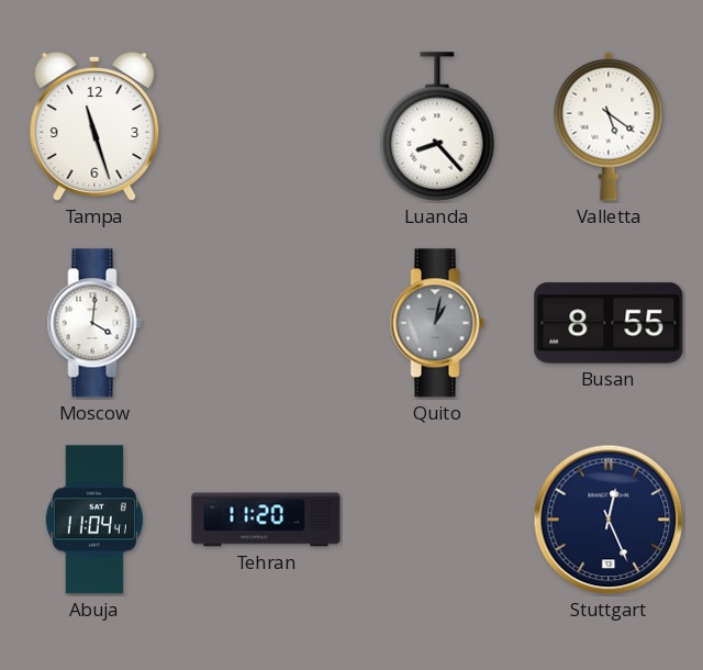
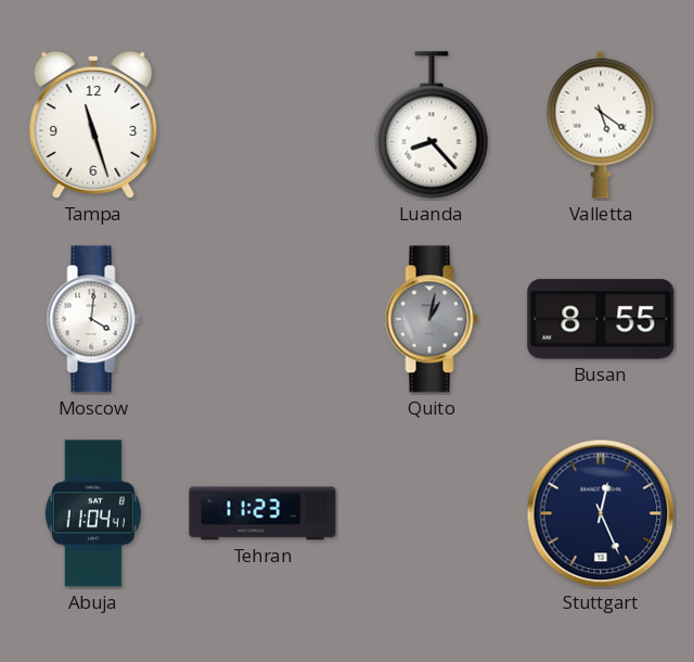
Tehran: 11:20 -> 11:23
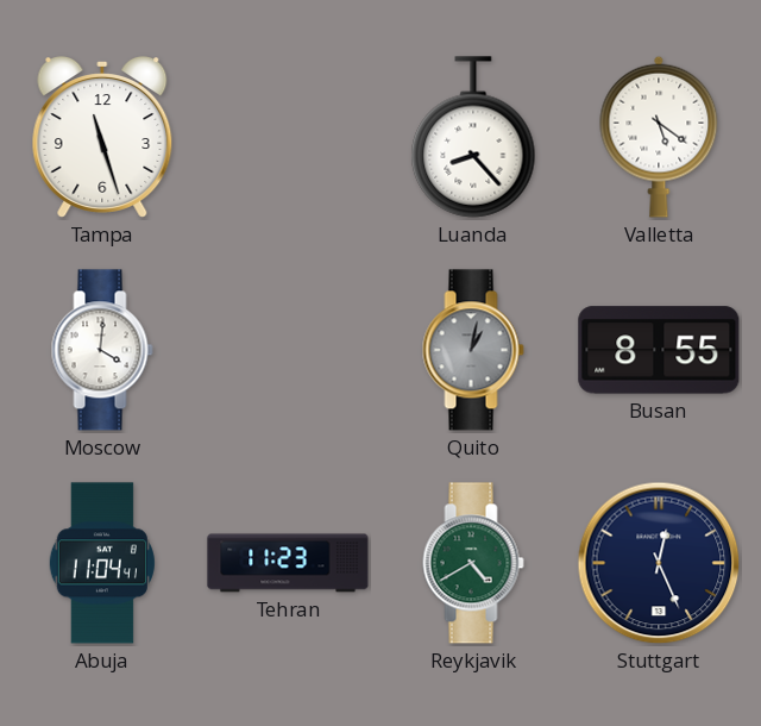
Reykjavik: none -> 4:40
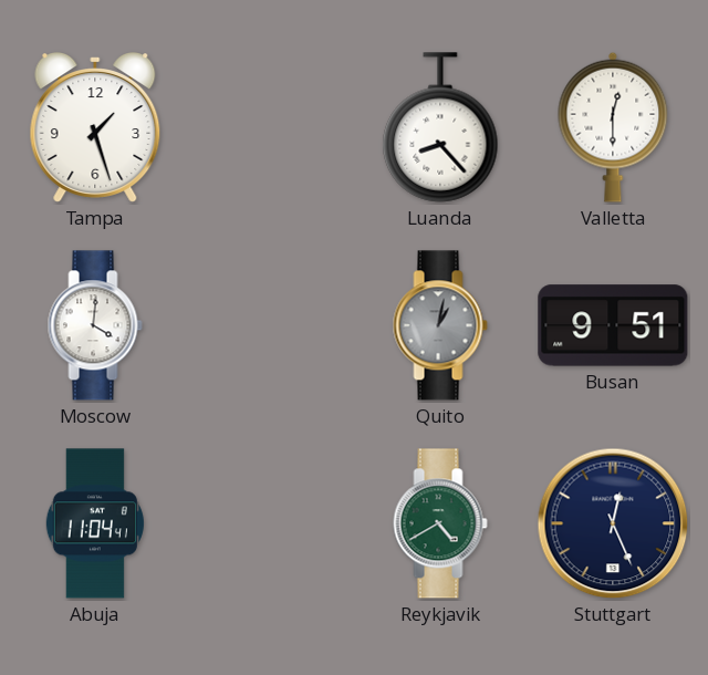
Tampa: 11:27 -> 1:27
Valletta: 5:21 -> 12:30
Busan: 8:55 -> 9:51
Tehran: 11:23 -> none
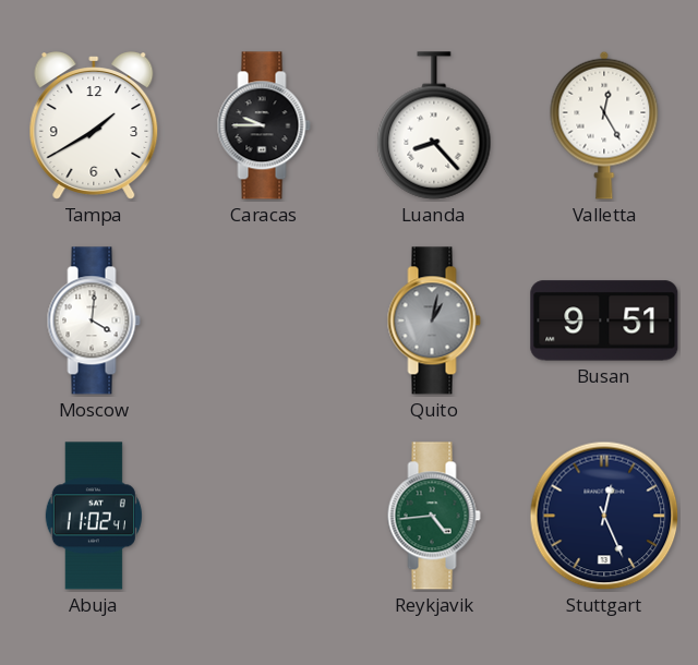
Tampa: 1:27 -> 1:40
Caracas: none -> 9:45
Valletta: 12:30 -> 12:25
Abuja: 11:04 -> 11:02
Reykjavik: 4:40 -> 4:44
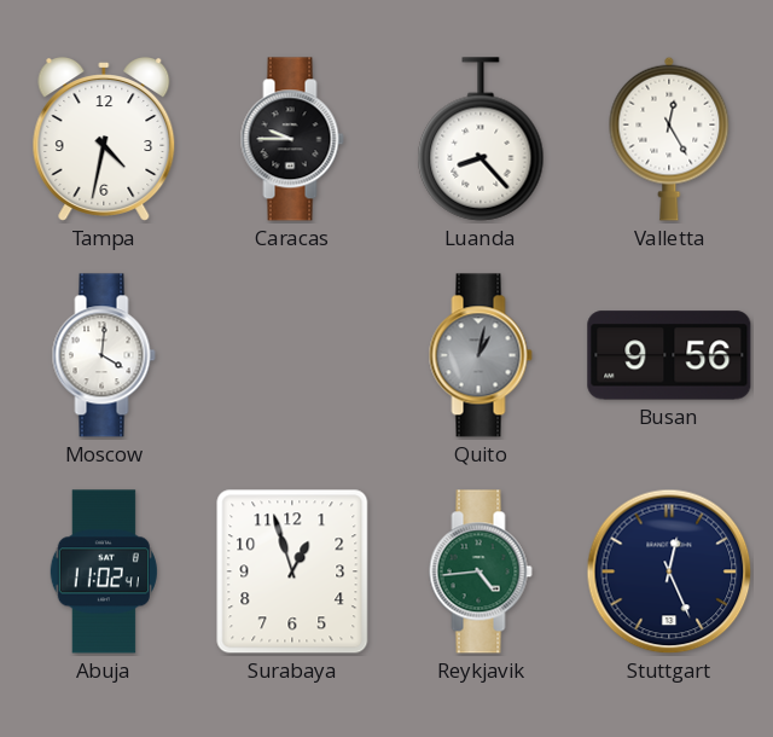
Tampa: 1:40 -> 4:32
Busan: 9:51 -> 9:56
Surabaya: none -> 12:57
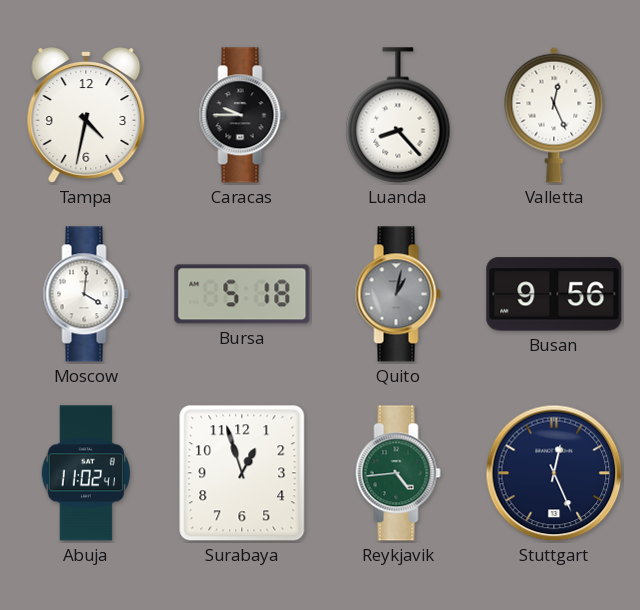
Valletta: 12:25 -> 12:26
Bursa: none -> 5:18
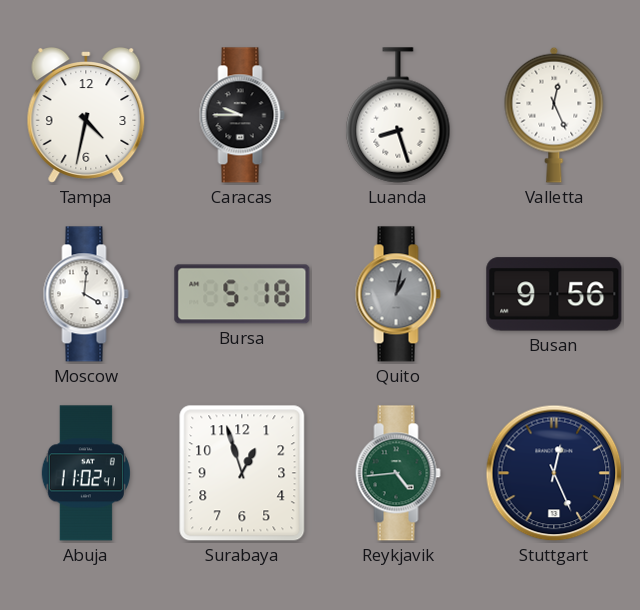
Luanda: 8:23 -> 8:27
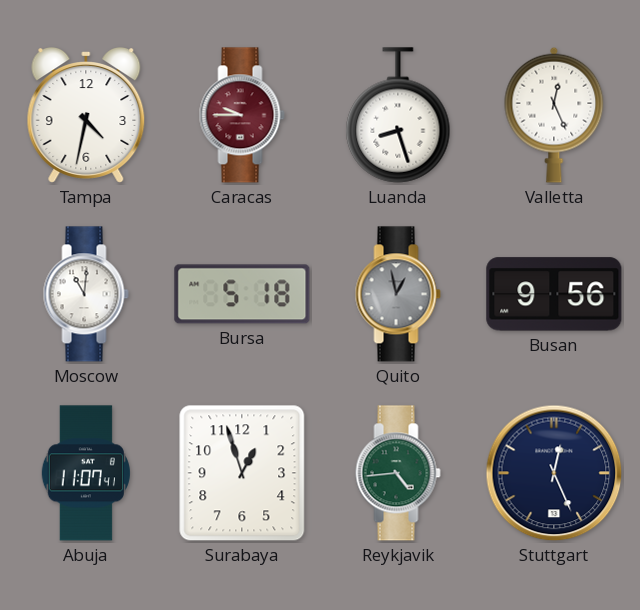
Caracas dial: black -> burgundy
Moscow: 4:01 -> 11:01
Quito: 1:02 -> 12:58
Abuja: 11:02 -> 11:07
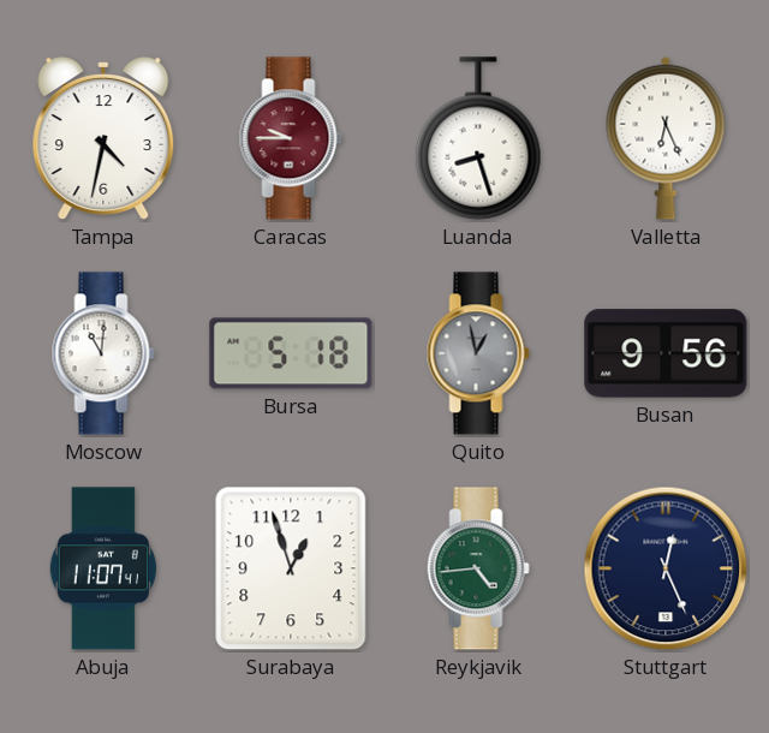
Valletta: 12:26 -> 6:26
